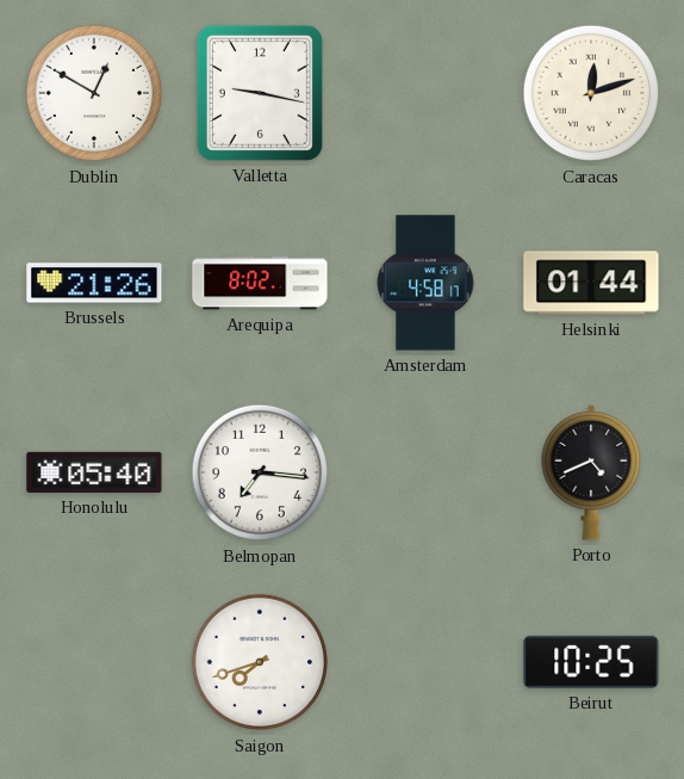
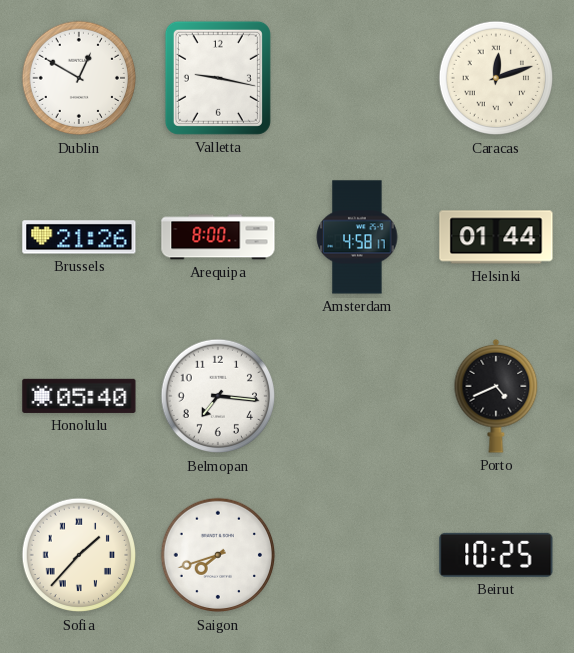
Arequipa: 8:02 -> 8:00
Sofia: none -> 1:37
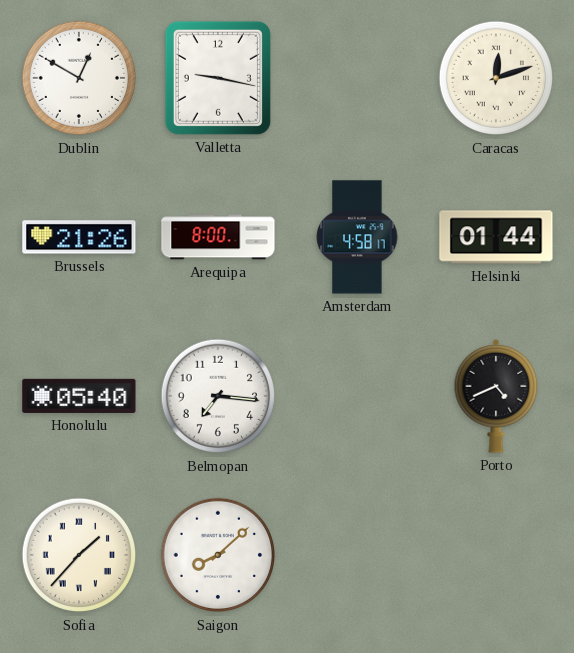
Saigon: 7:42 -> 8:08
Beirut: 10:25 -> none
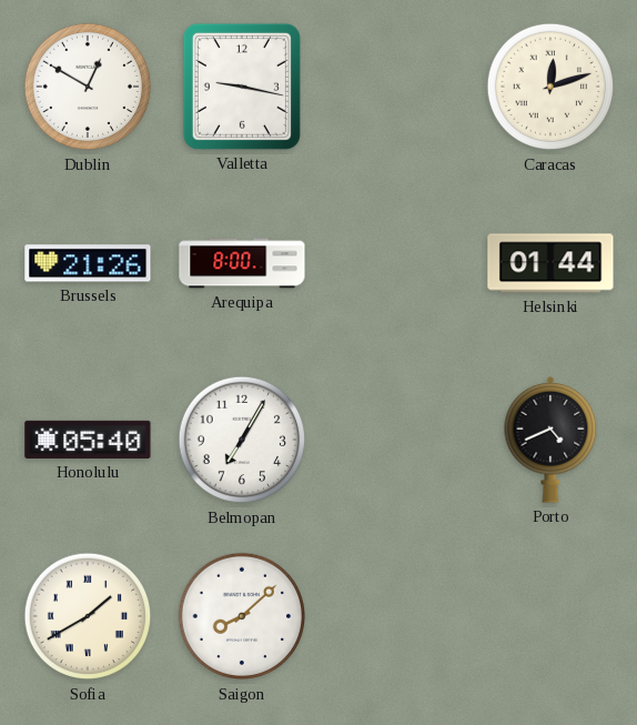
Amsterdam: 4:58 -> none
Belmopan: 7:16 -> 7:05
Sofia: 1:37 -> 1:40
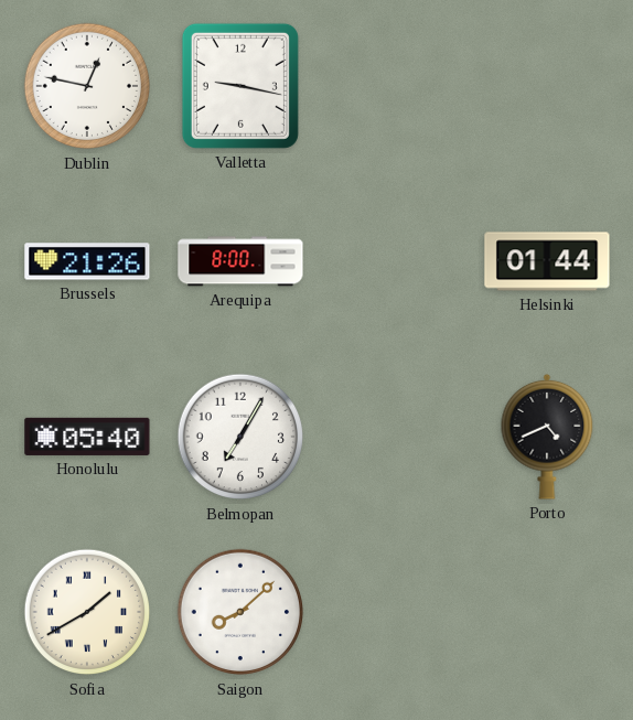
Dublin: 12:50 -> 12:47
Caracas: 12:12 -> none
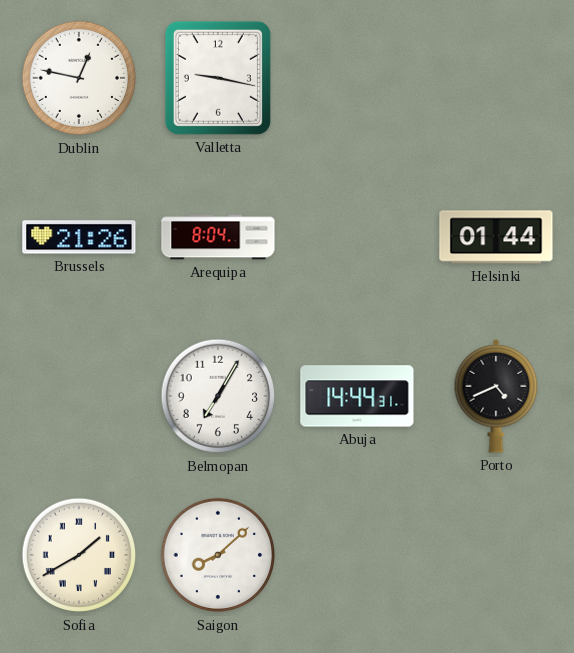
Arequipa: 8:00 -> 8:04
Honolulu: 05:40 -> none
Abuja: none -> 14:44
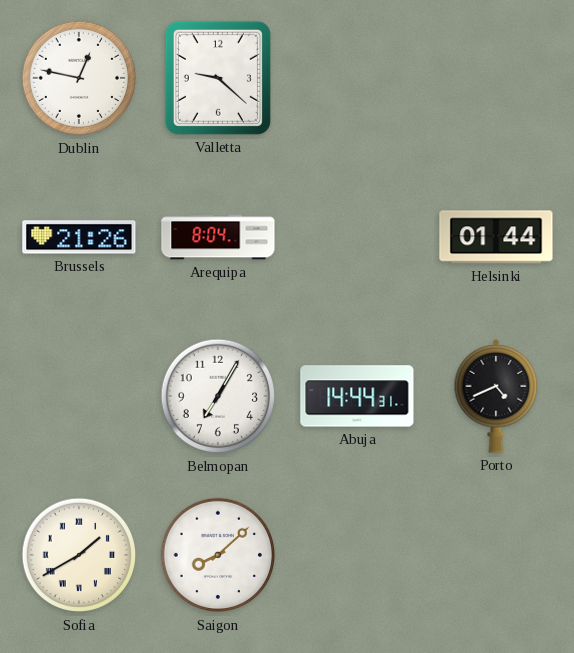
Valletta: 9:17 -> 9:22
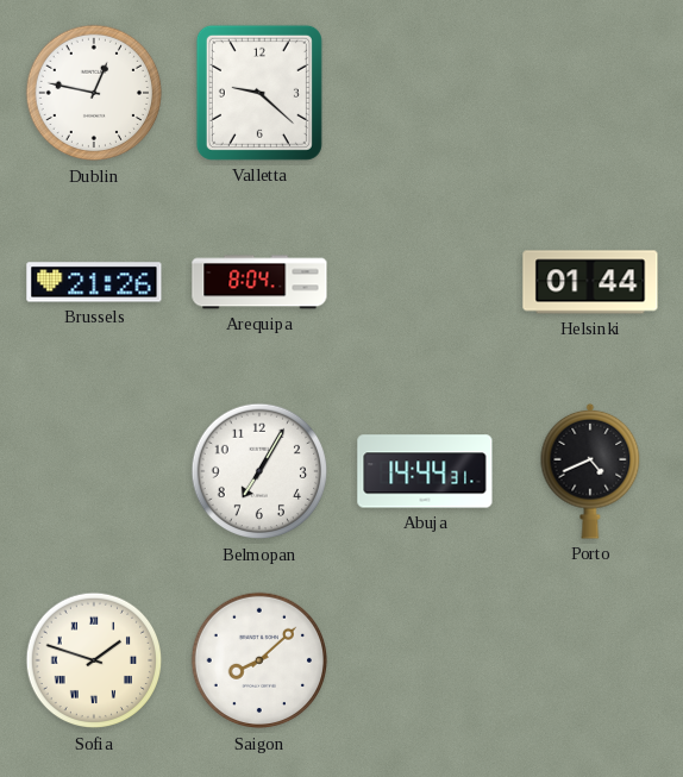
Sofia: 1:40 -> 1:48
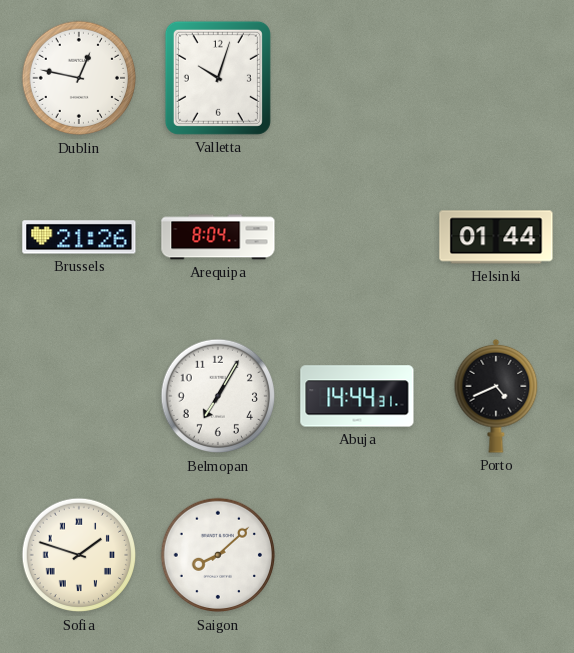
Valletta: 9:22 -> 10:03
